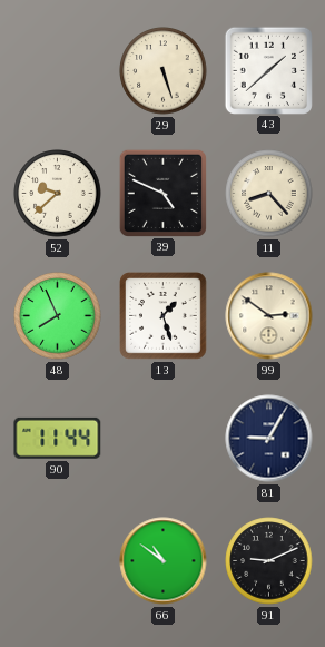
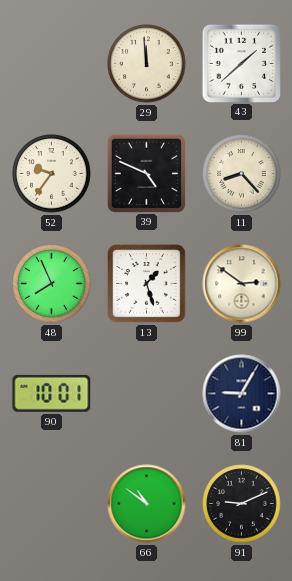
29: 5:27 -> 11:59
52: 9:38 -> 9:36
90: 11:44 -> 10:01
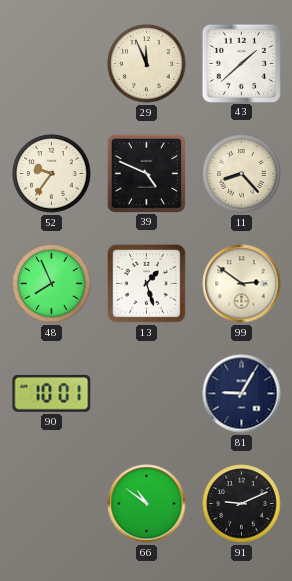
29: 11:59 -> 11:56
